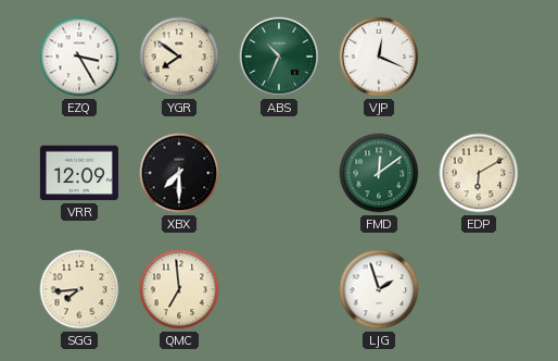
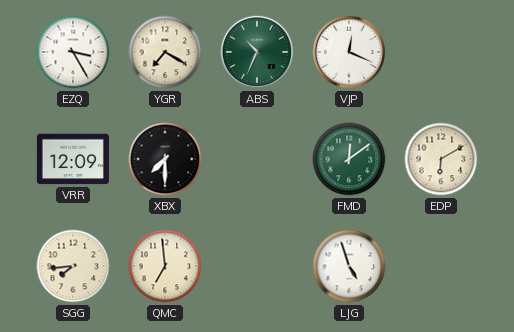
YGR: 7:51 -> 7:20
LJG: 1:57 -> 4:57
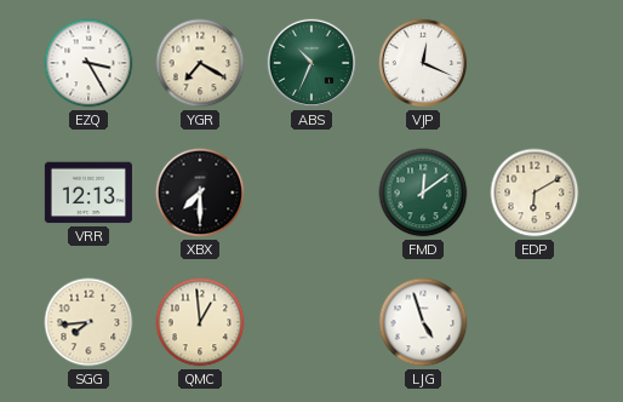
VRR: 12:09 -> 12:13
QMC: 6:59 -> 12:59
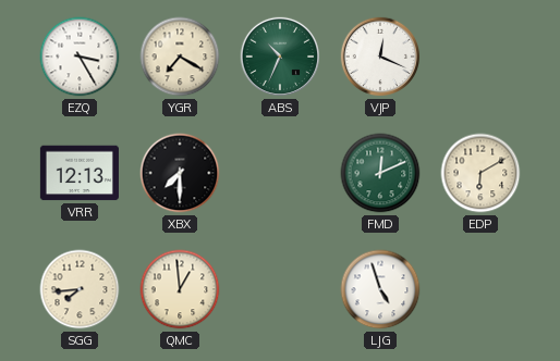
FMD: 12:09 -> 12:11
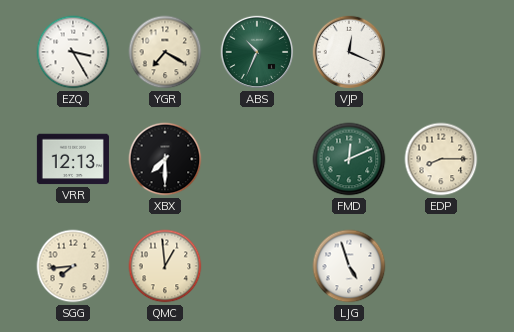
EDP: 6:10 -> 8:15
